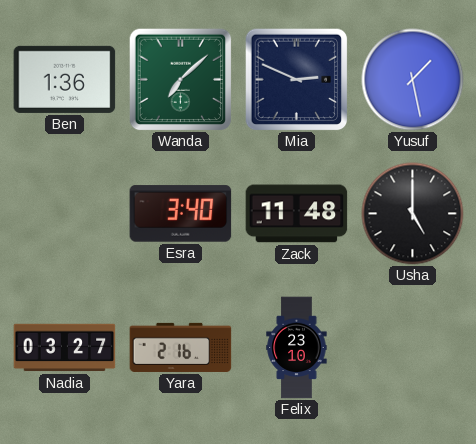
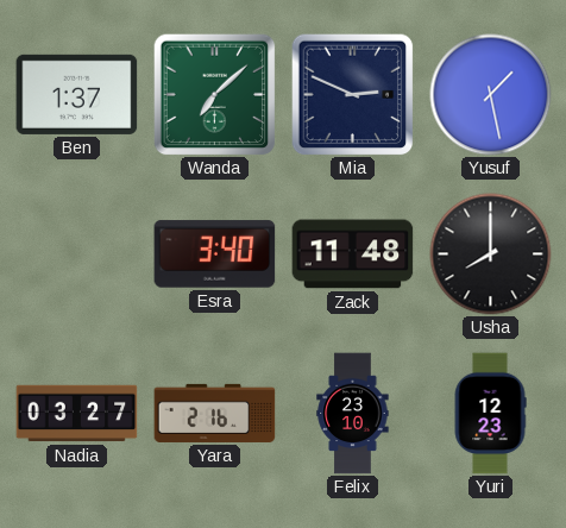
Ben: 1:36 -> 1:37
Usha: 5:00 -> 8:00
Yuri: none -> 12:23
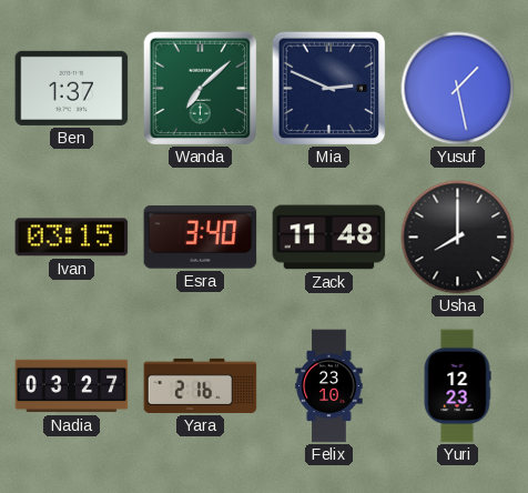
Ivan: none -> 03:15
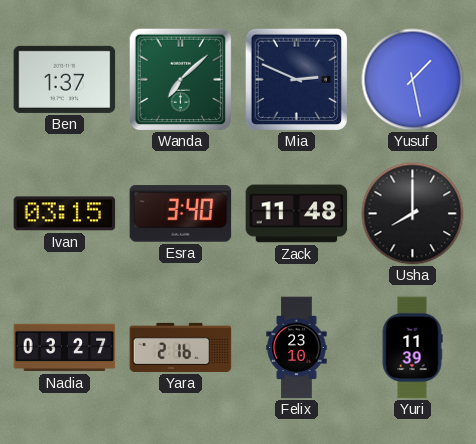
Yuri: 12:23 -> 11:39
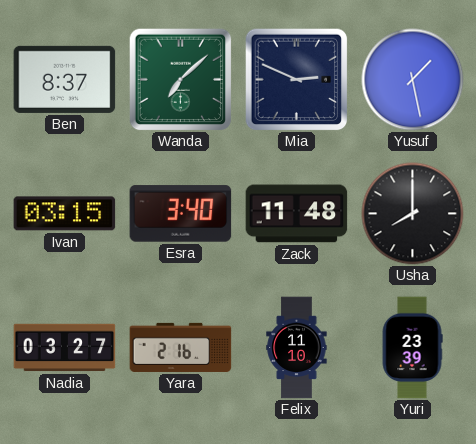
Ben: 1:37 -> 8:37
Felix: 23:10 -> 11:10
Yuri: 11:39 -> 23:39
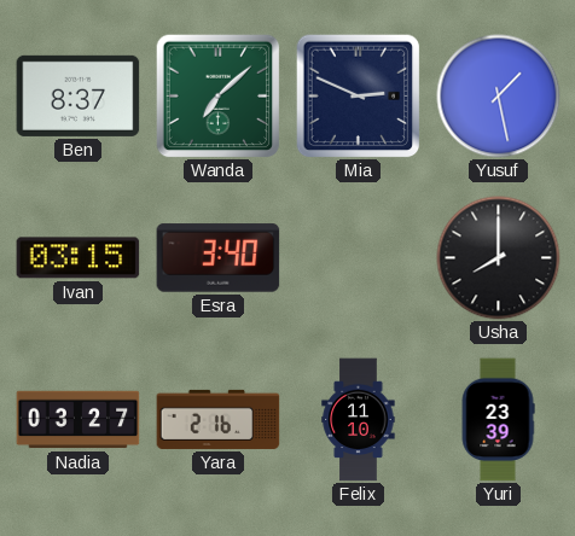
Zack: 11:48 -> none
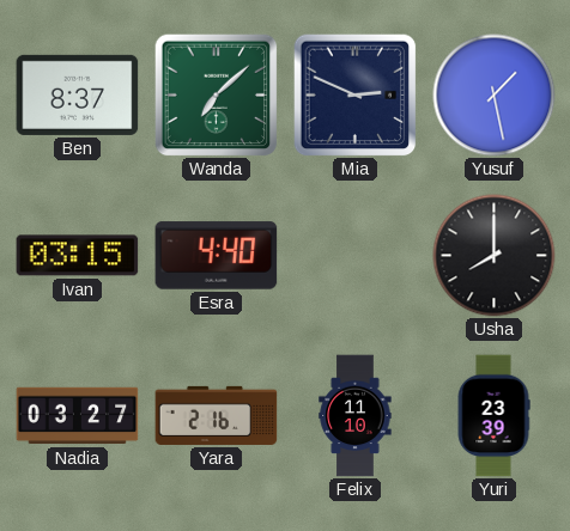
Esra: 3:40 -> 4:40
